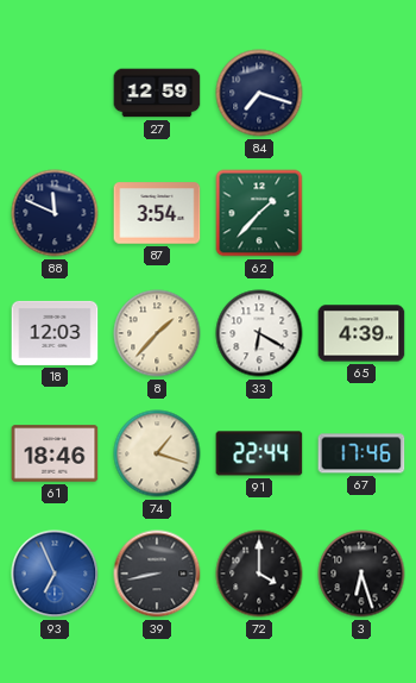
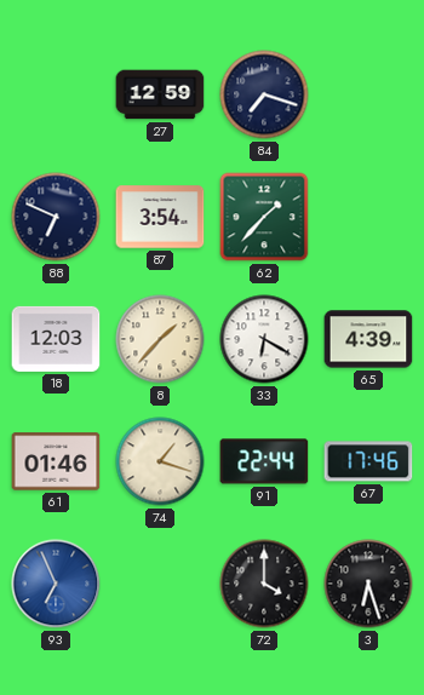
88: 11:49 -> 6:49
61: 18:46 -> 01:46
39: 8:43 -> none
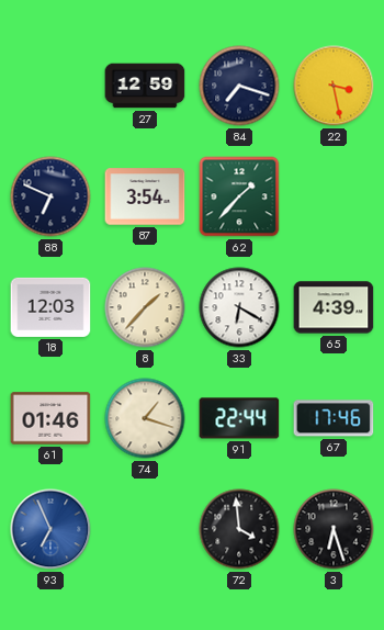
22: none -> 3:28
72: 4:00 -> 3:59
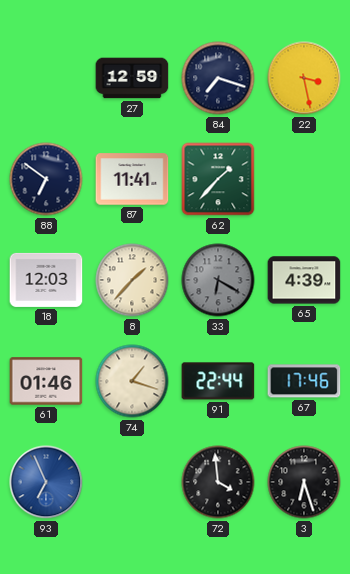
88: 6:49 -> 6:51
87: 3:54 -> 11:41
33 dial: white -> grey
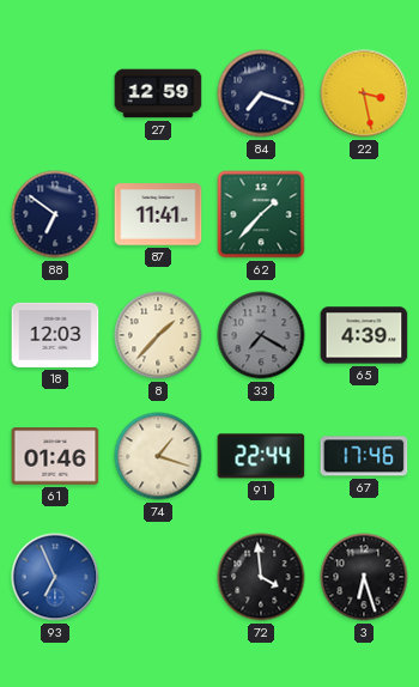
33: 6:20 -> 7:20
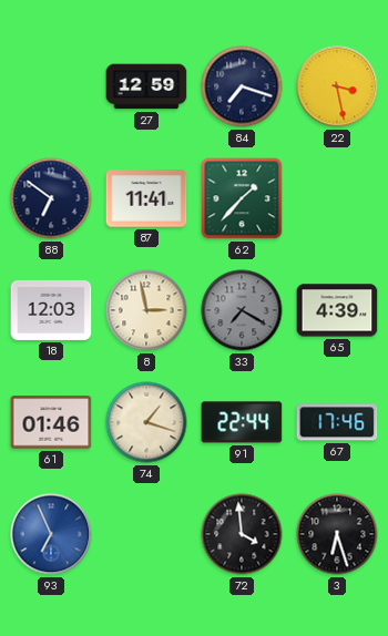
8: 1:37 -> 2:58
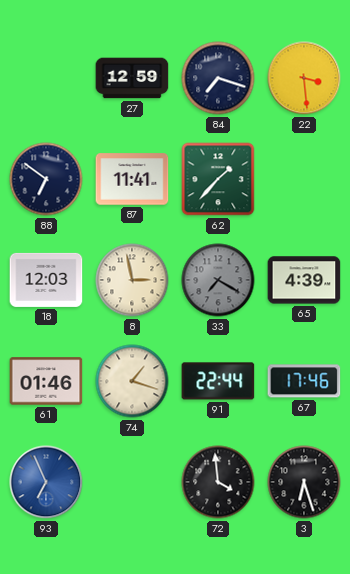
22: 3:28 -> 3:29
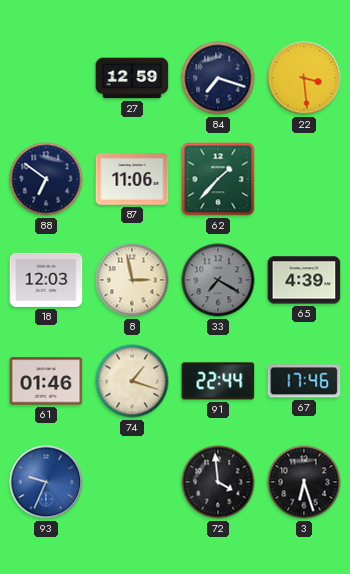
87: 11:41 -> 11:06
93: 6:56 -> 9:34
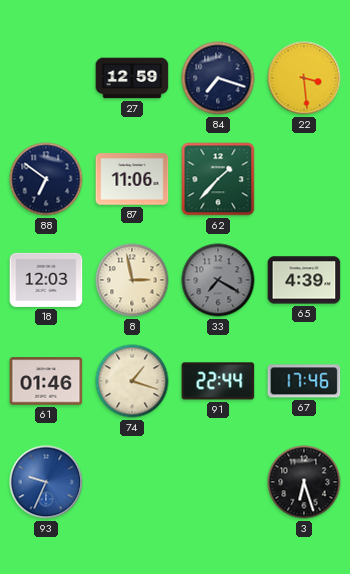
72: 3:59 -> none
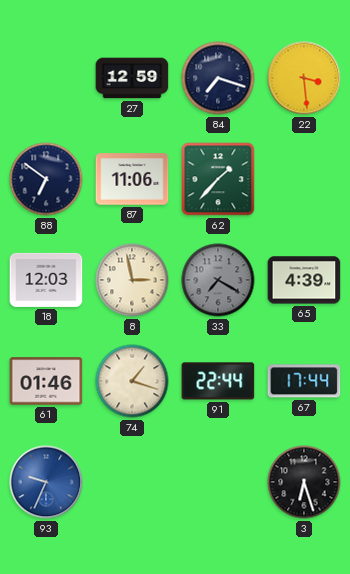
67: 17:46 -> 17:44
